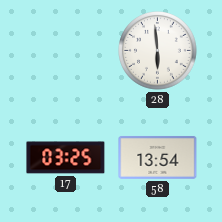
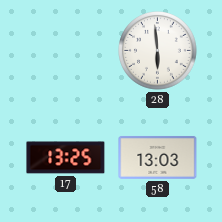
17: 03:25 -> 13:25
58: 13:54 -> 13:03
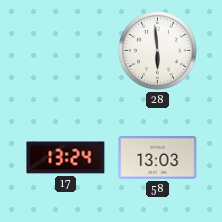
17: 13:25 -> 13:24
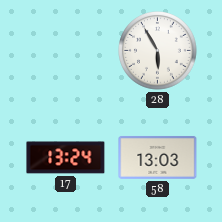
28: 5:59 -> 5:55
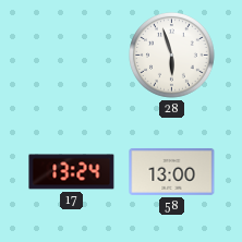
28: 5:55 -> 5:57
58: 13:03 -> 13:00
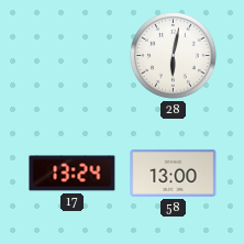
28: 5:57 -> 6:02
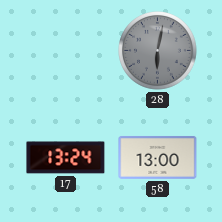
28 dial: white -> grey
